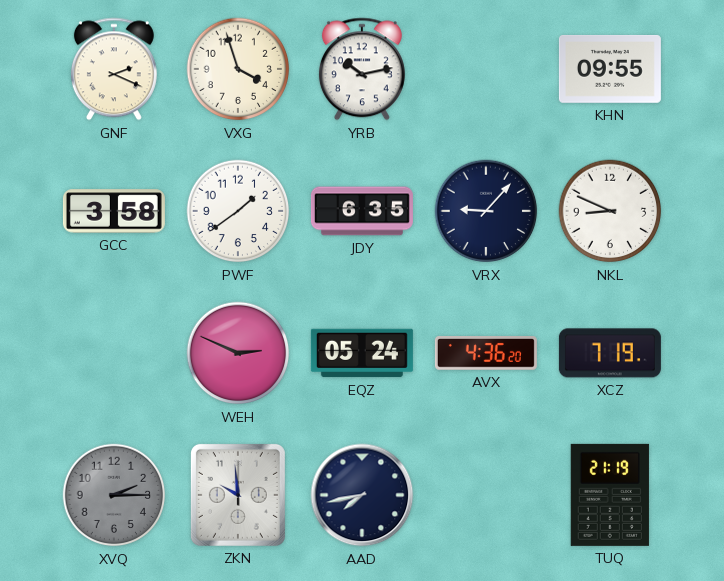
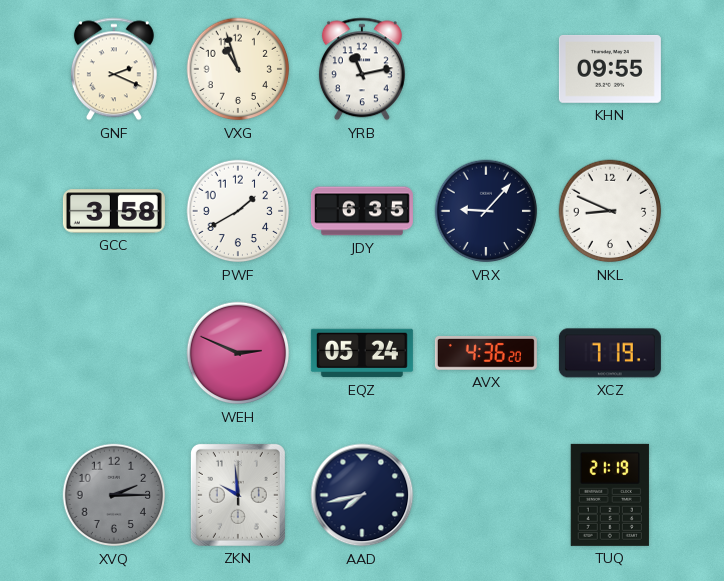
VXG: 3:57 -> 10:57
YRB: 10:13 -> 11:13
PWF: 1:39 -> 1:40
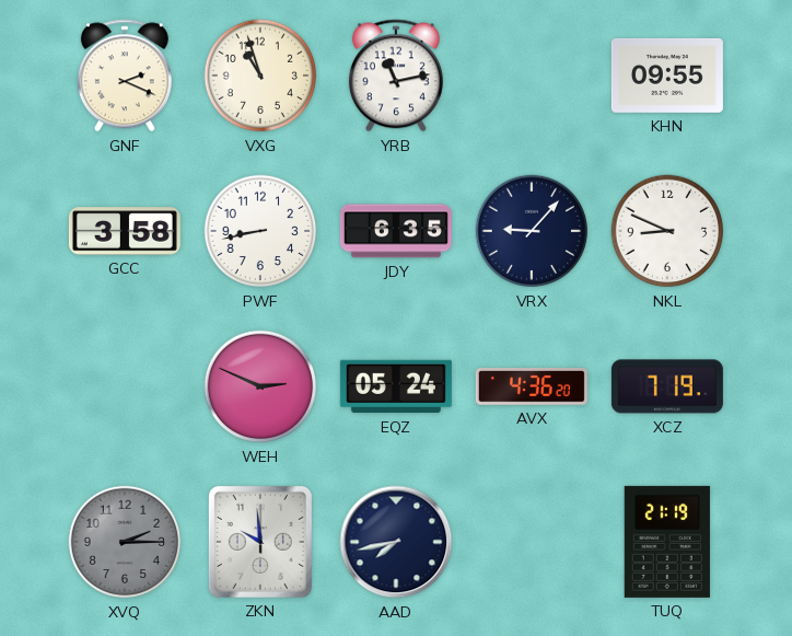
PWF: 1:40 -> 8:43
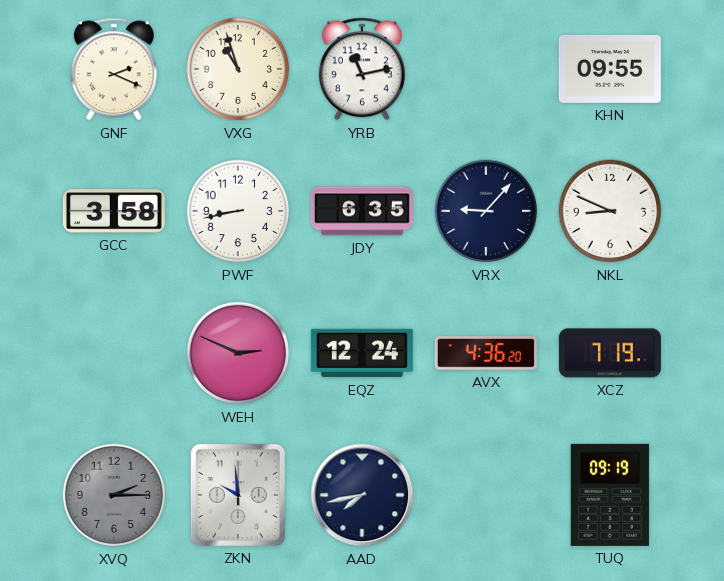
EQZ: 05:24 -> 12:24
TUQ: 21:19 -> 09:19
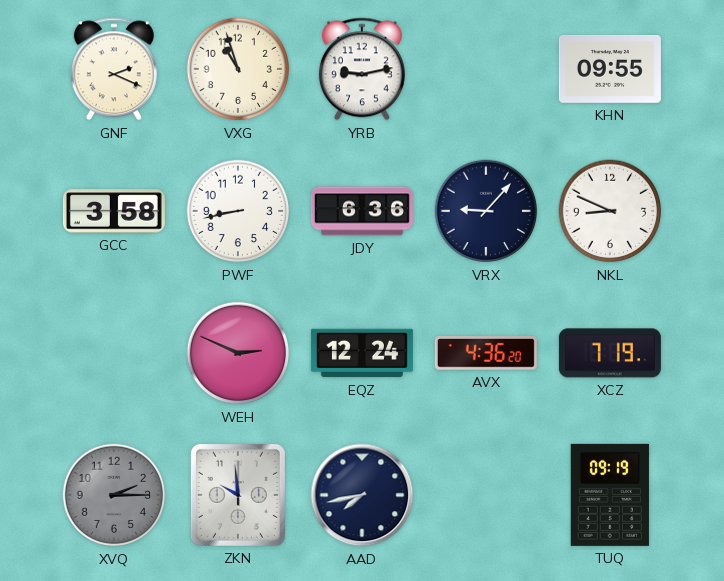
YRB: 11:13 -> 9:13
JDY: 6:35 -> 6:36
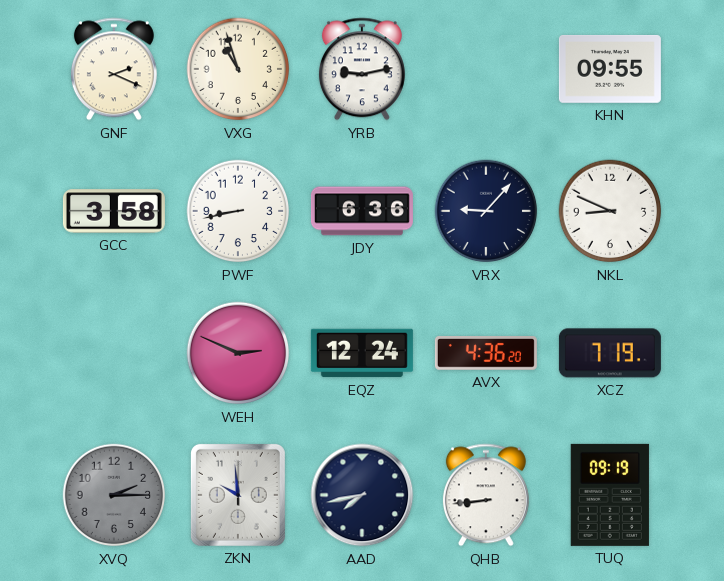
QHB: none -> 8:44
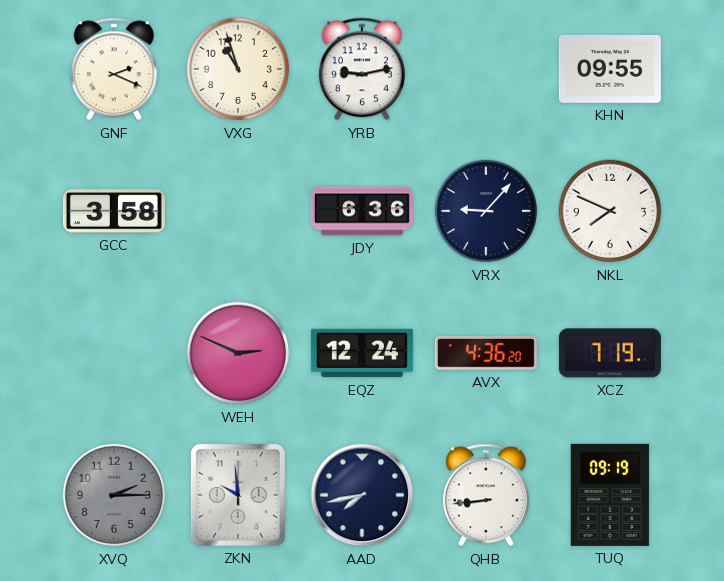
PWF: 8:43 -> none
NKL: 8:49 -> 7:49
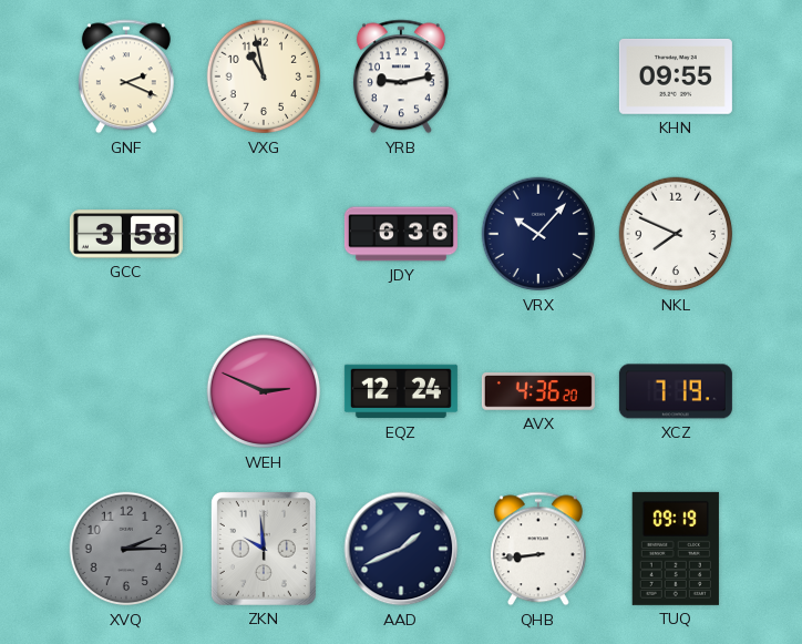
VXG: 10:57 -> 10:58
VRX: 9:07 -> 10:07
AAD: 7:43 -> 1:41
